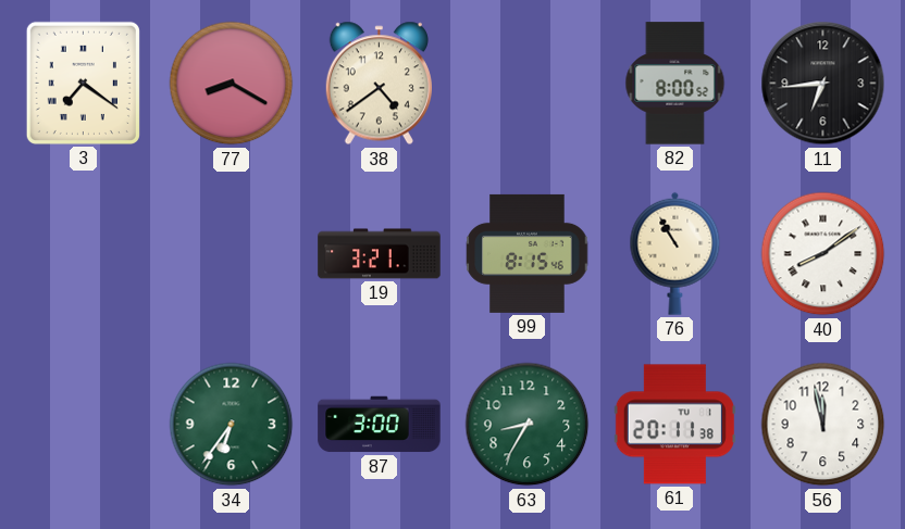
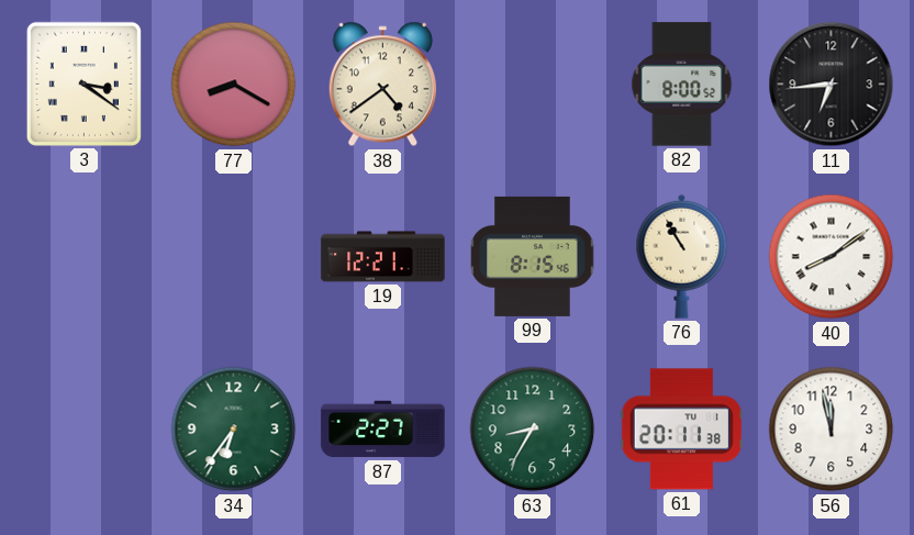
3: 7:21 -> 3:21
19: 3:21 -> 12:21
87: 3:00 -> 2:27
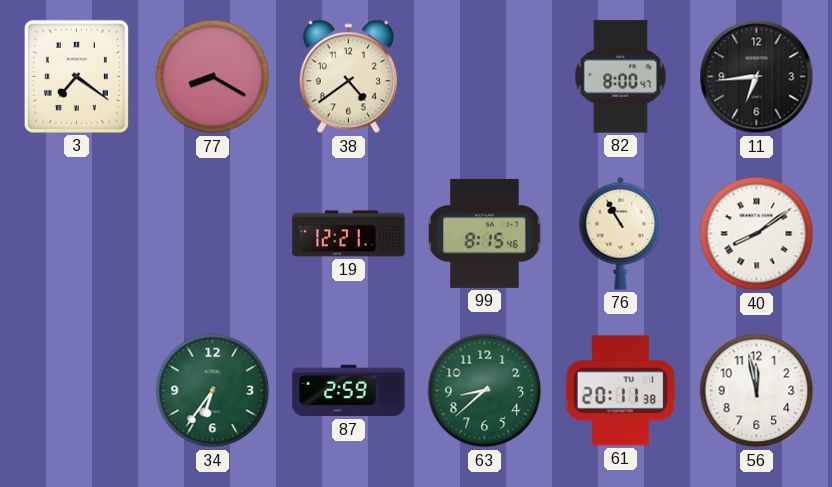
3: 3:21 -> 7:21
82: 8:00:52 -> 8:00:47
87: 2:27 -> 2:59
63: 8:35 -> 8:38
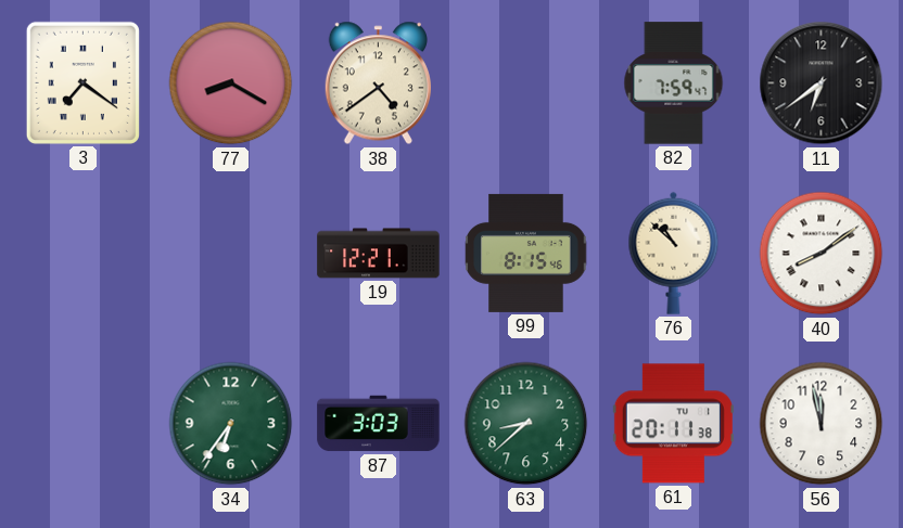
82: 8:00 -> 7:59
11: 6:44 -> 6:39
76: 10:55 -> 10:52
87: 2:59 -> 3:03
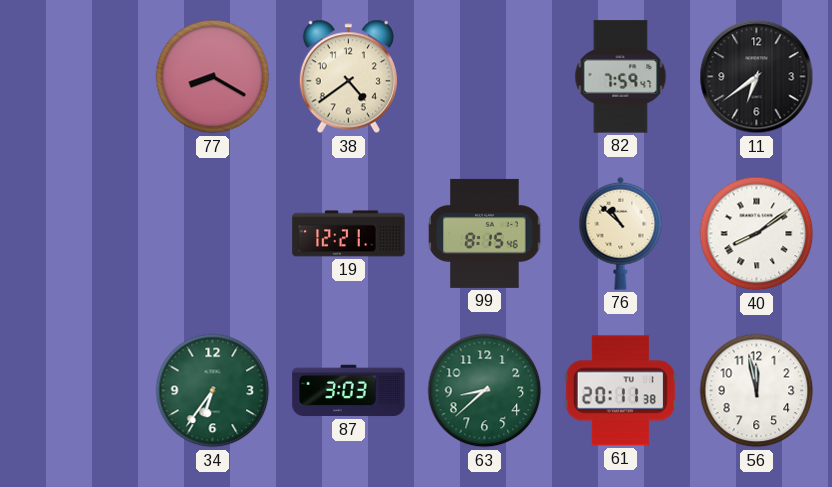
3: 7:21 -> none
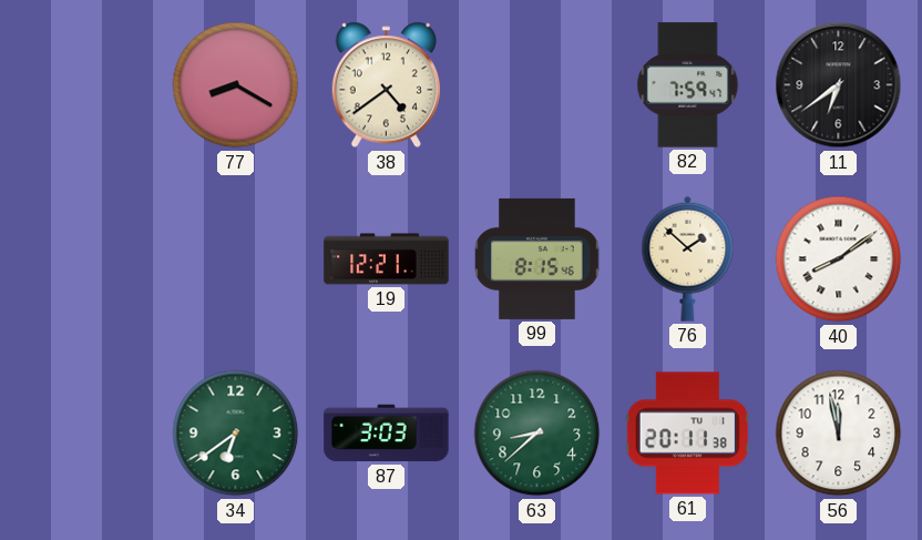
76: 10:52 -> 1:52
34: 6:36 -> 6:39
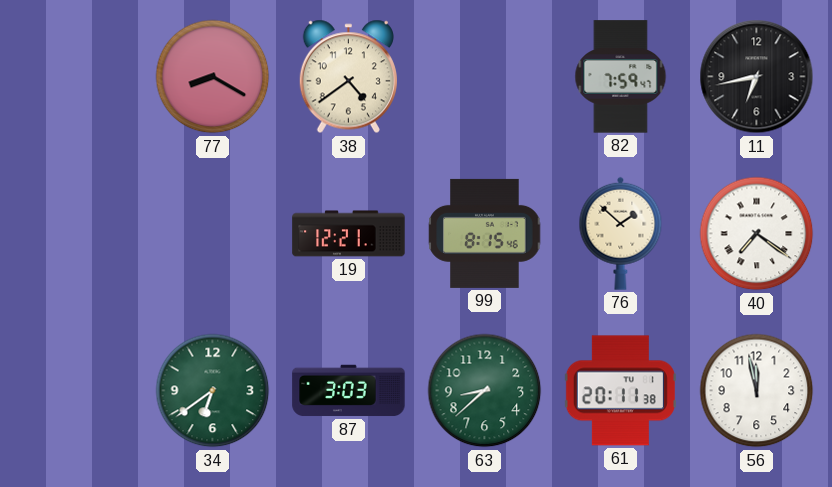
11: 6:39 -> 6:43
40: 8:09 -> 7:21
